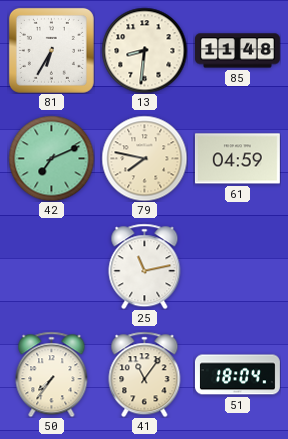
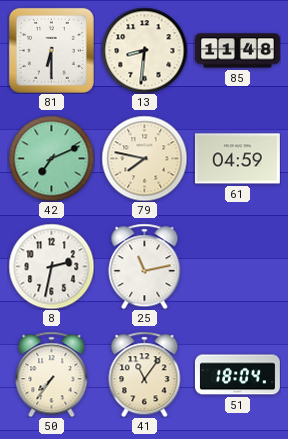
81: 6:35 -> 6:30
8: none -> 2:32
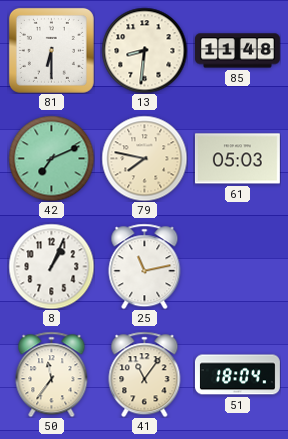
61: 04:59 -> 05:03
8: 2:32 -> 1:04
50: 7:36 -> 11:36
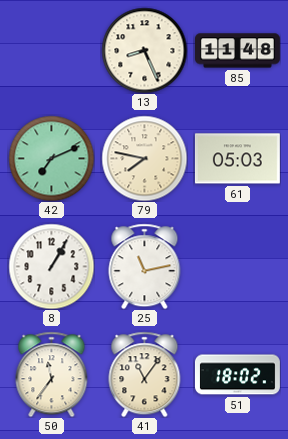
81: 6:30 -> none
13: 8:31 -> 8:26
8: 1:04 -> 1:05
51: 18:04 -> 18:02
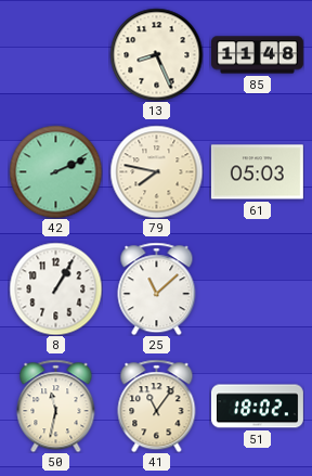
42: 7:11 -> 2:11
25: 11:13 -> 11:08
50: 11:36 -> 11:32
